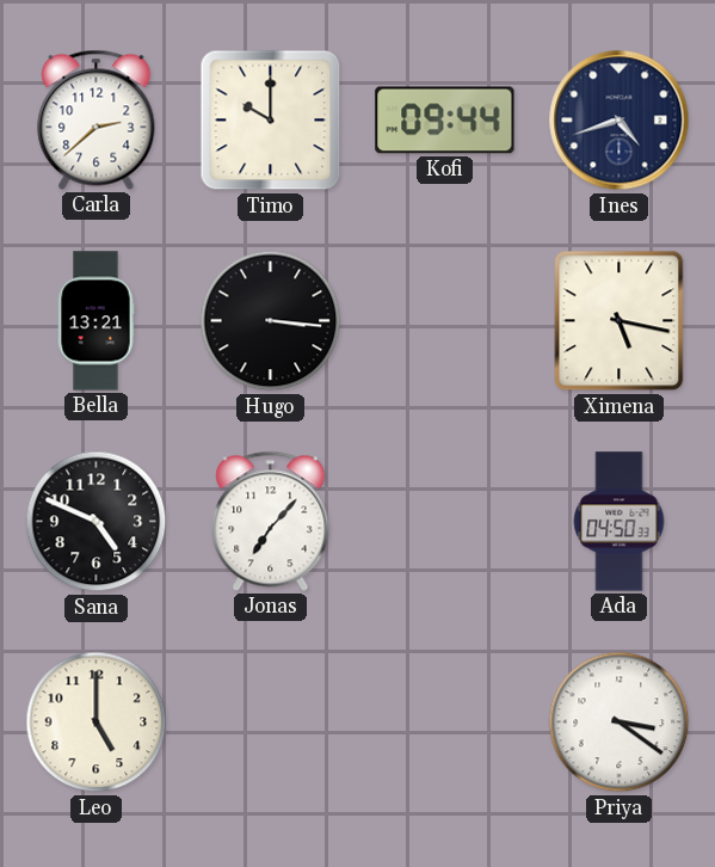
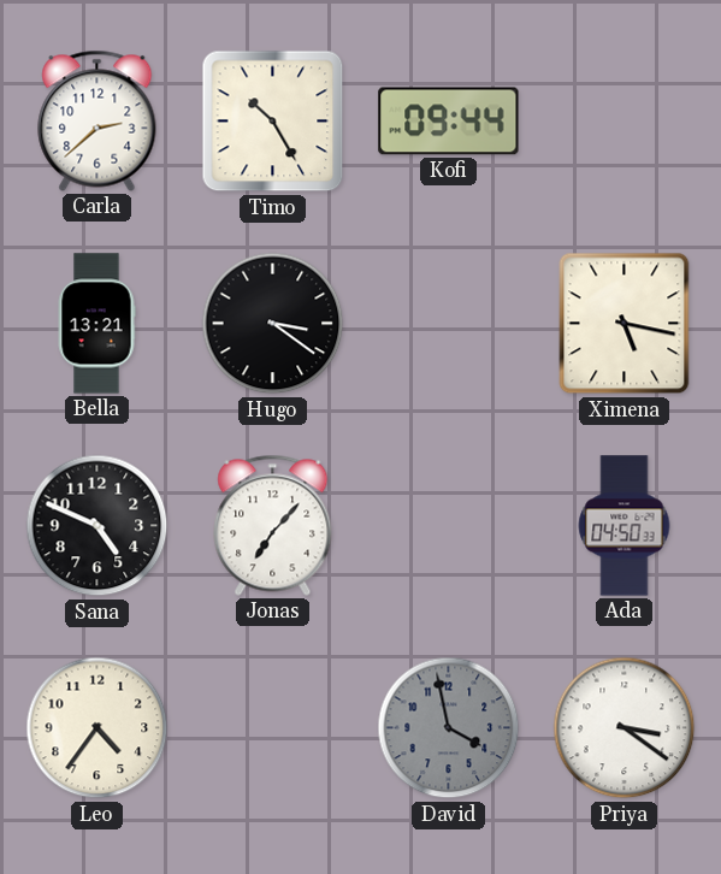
Timo: 10:00 -> 10:25
Ines: 4:42 -> none
Hugo: 3:16 -> 3:21
Leo: 5:00 -> 4:36
David: none -> 3:58
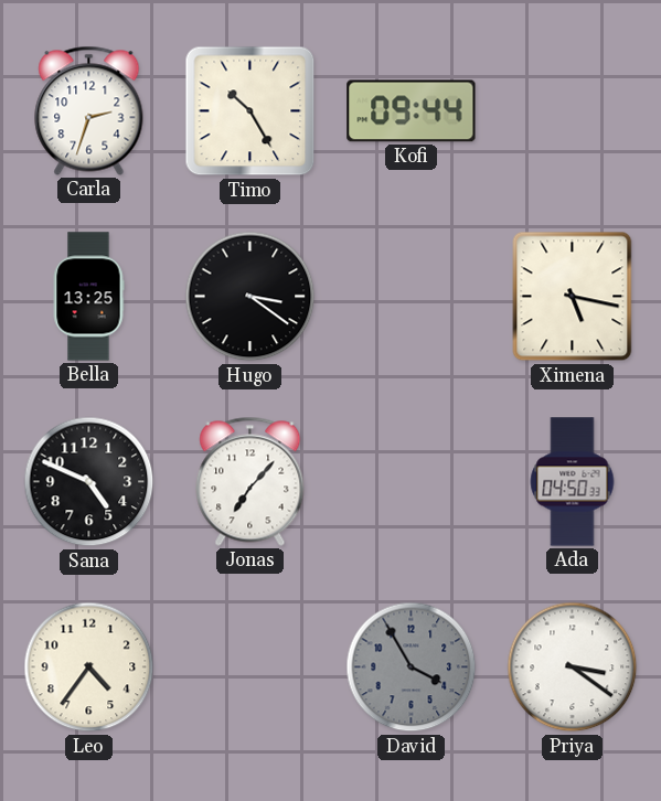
Carla: 2:38 -> 2:33
Bella: 13:21 -> 13:25
David: 3:58 -> 3:55
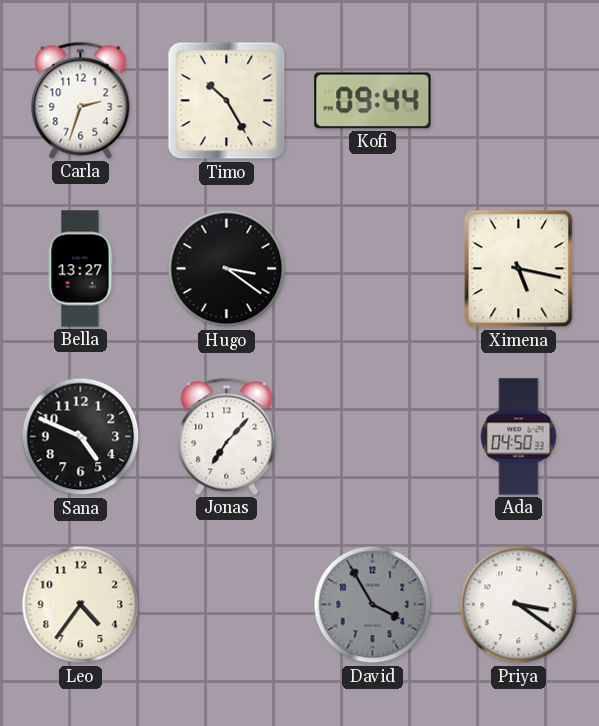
Bella: 13:25 -> 13:27
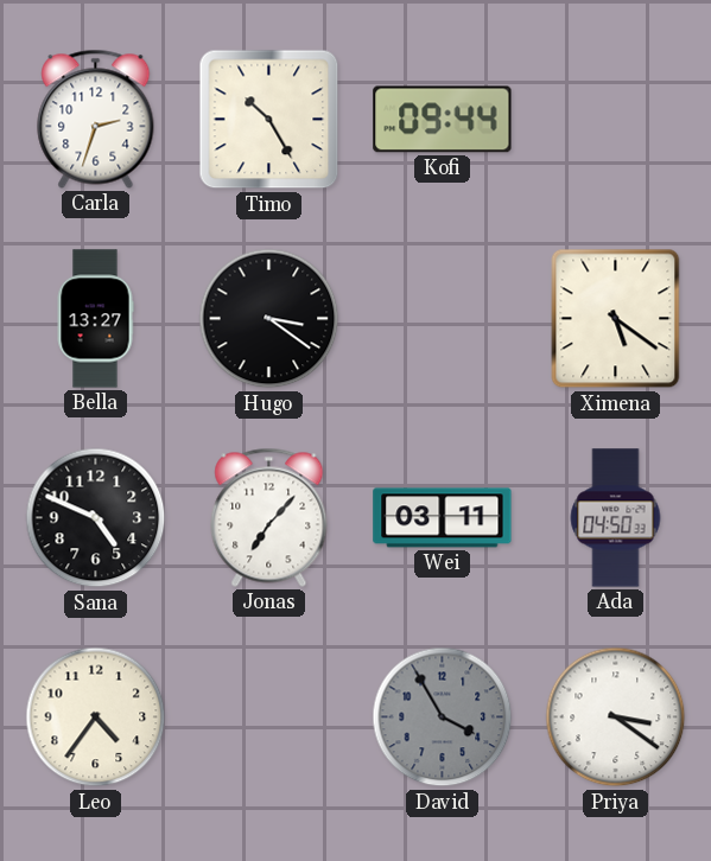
Ximena: 5:17 -> 5:21
Wei: none -> 03:11
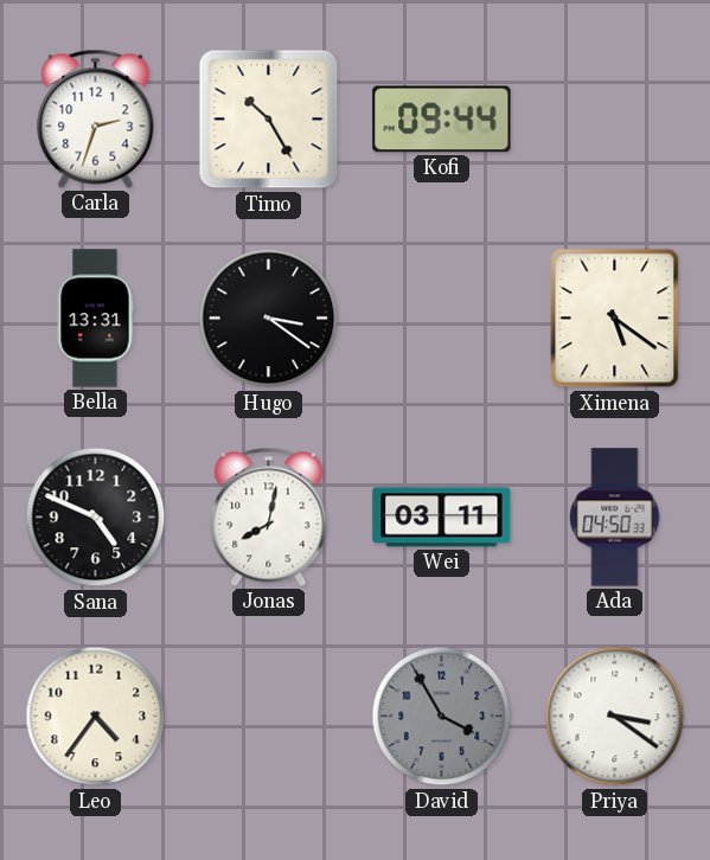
Bella: 13:27 -> 13:31
Jonas: 7:07 -> 8:02
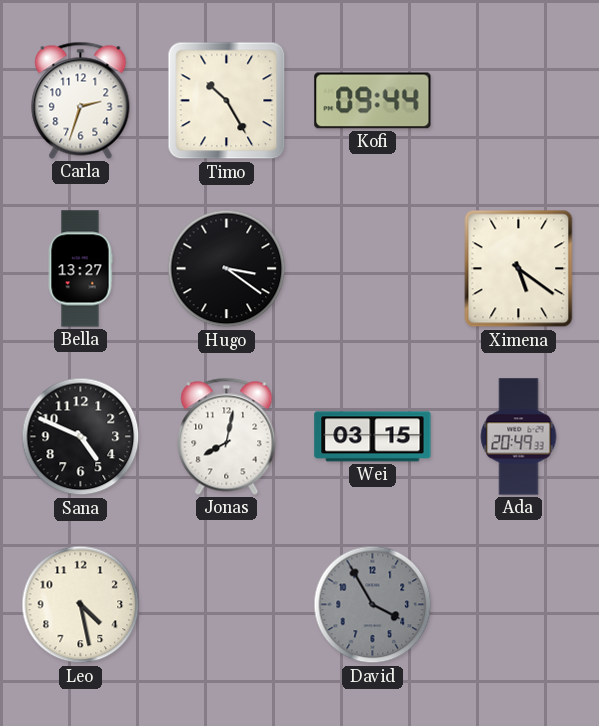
Bella: 13:31 -> 13:27
Wei: 03:11 -> 03:15
Ada: 04:50 -> 20:49
Leo: 4:36 -> 4:28
Priya: 3:21 -> none
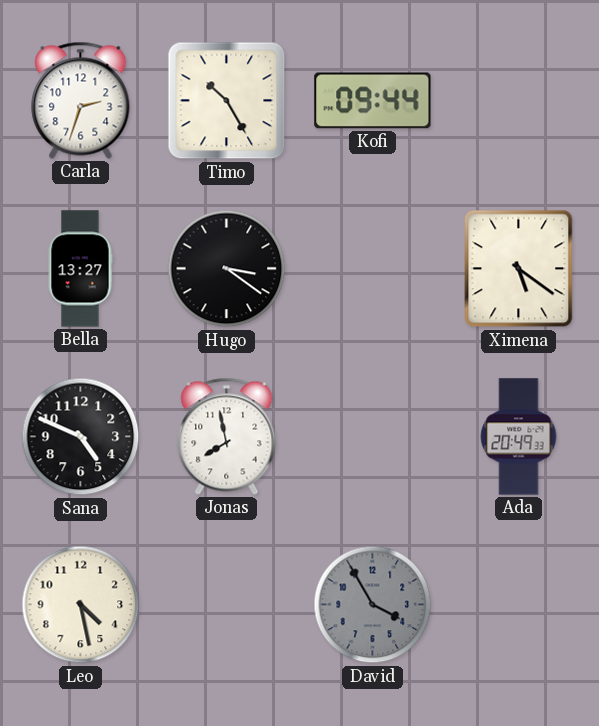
Jonas: 8:02 -> 7:58
Wei: 03:15 -> none
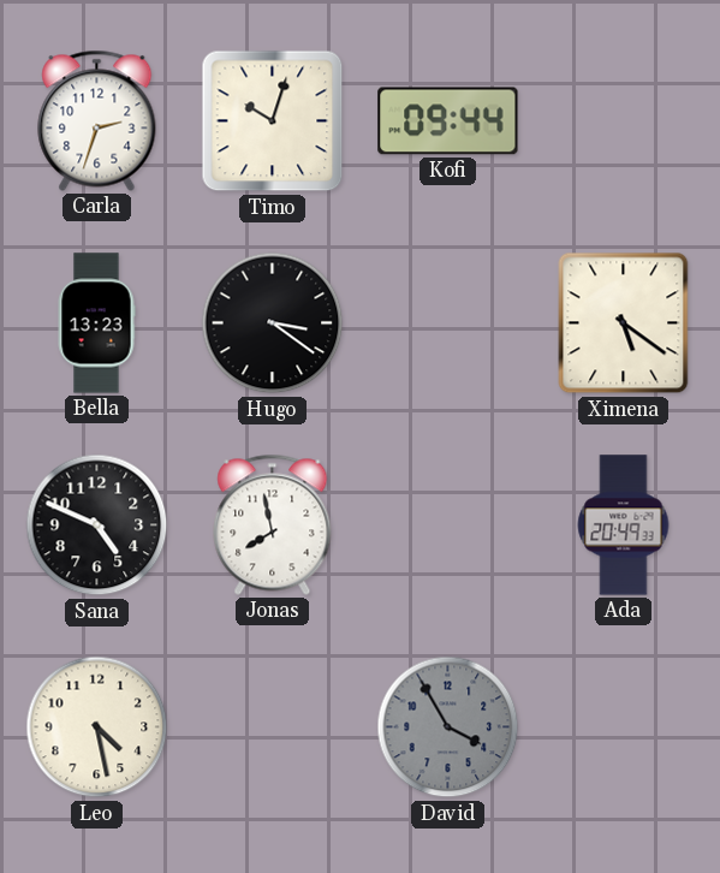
Timo: 10:25 -> 10:03
Bella: 13:27 -> 13:23
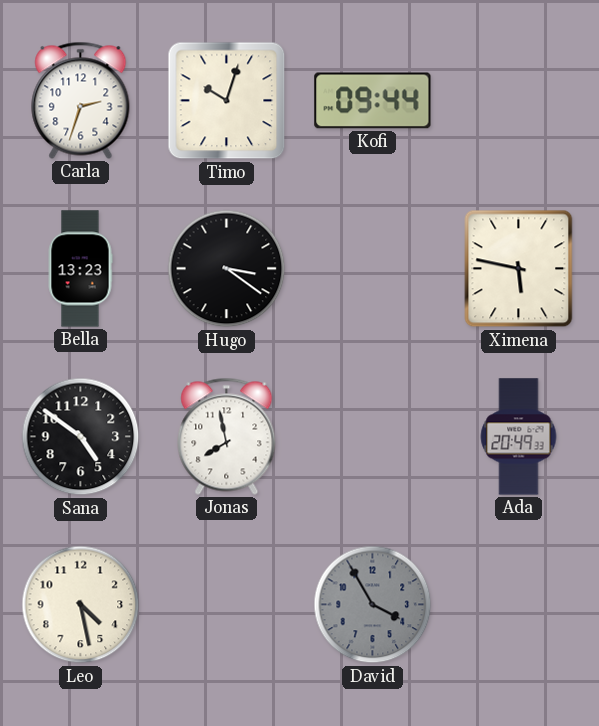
Ximena: 5:21 -> 5:47
Sana: 4:49 -> 4:51
